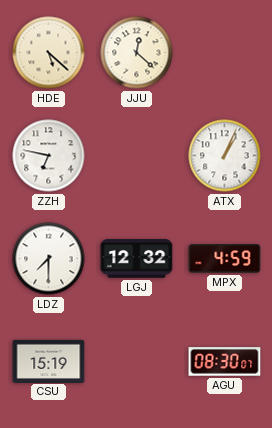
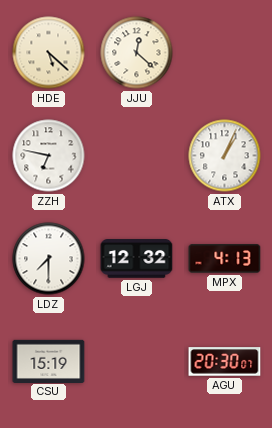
MPX: 4:59 -> 4:13
AGU: 08:30 -> 20:30
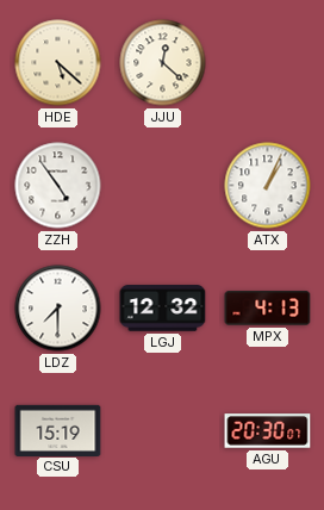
ZZH: 6:47 -> 4:54
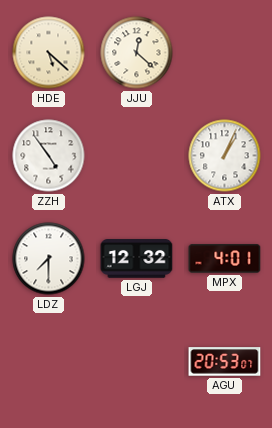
MPX: 4:13 -> 4:01
CSU: 15:19 -> none
AGU: 20:30 -> 20:53
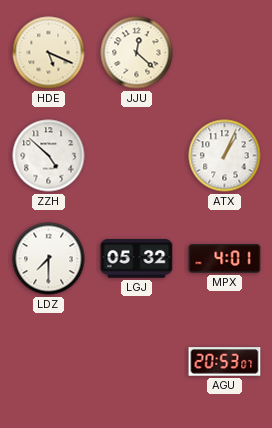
HDE: 5:22 -> 5:19
ZZH: 4:54 -> 4:52
LGJ: 12:32 -> 05:32
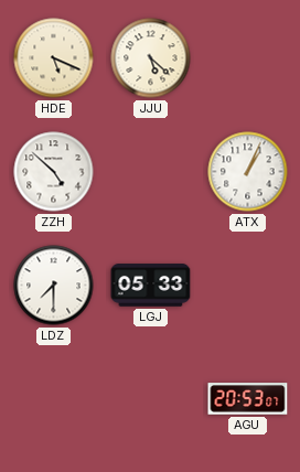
JJU: 12:22 -> 5:22
LGJ: 05:32 -> 05:33
MPX: 4:01 -> none
